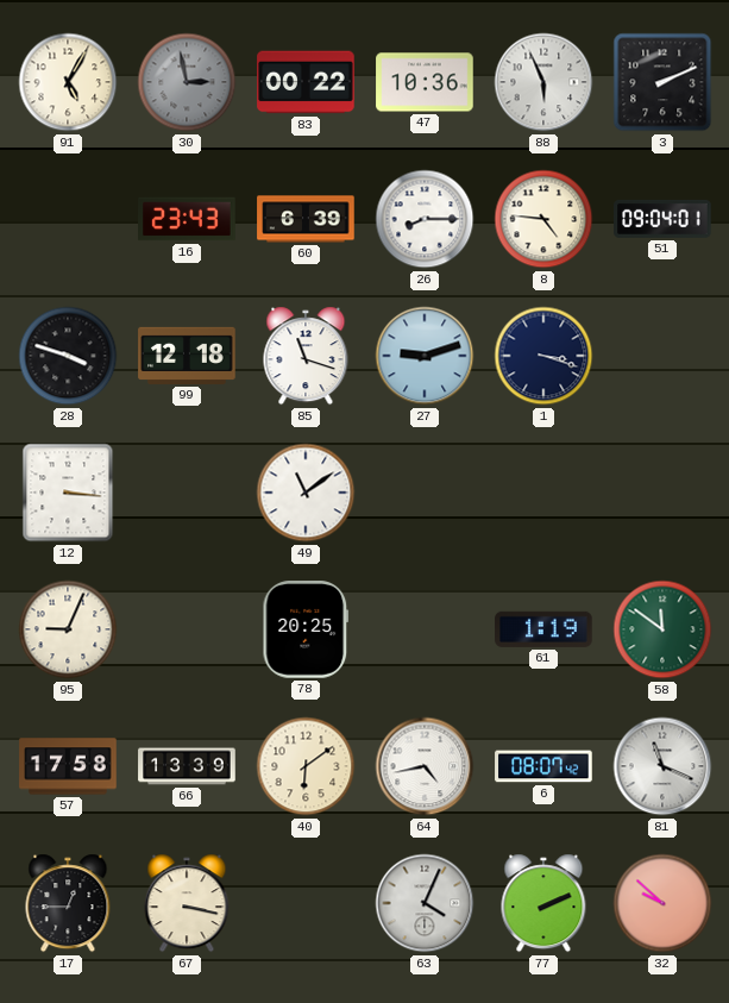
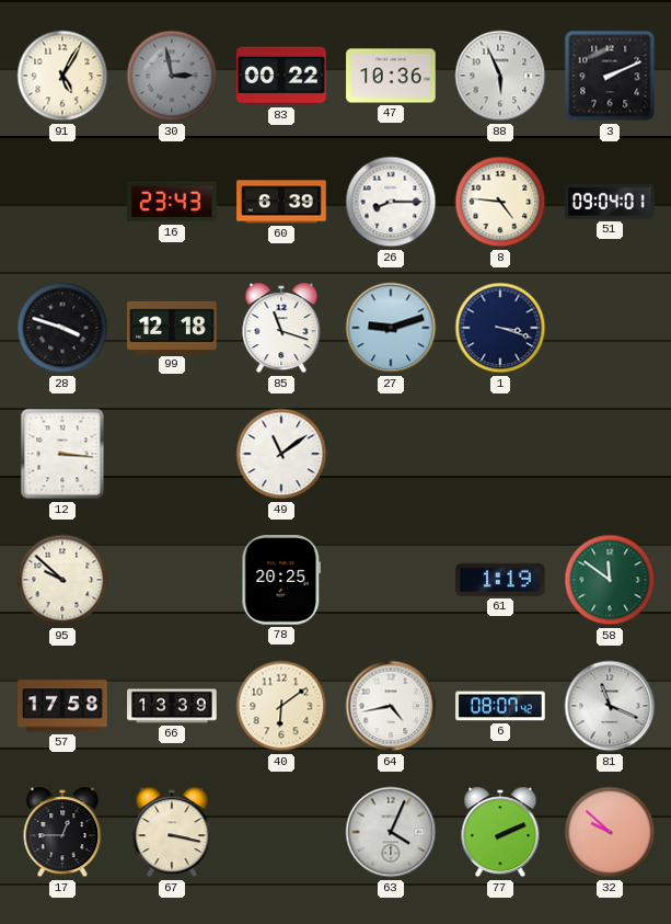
95: 9:04 -> 9:52
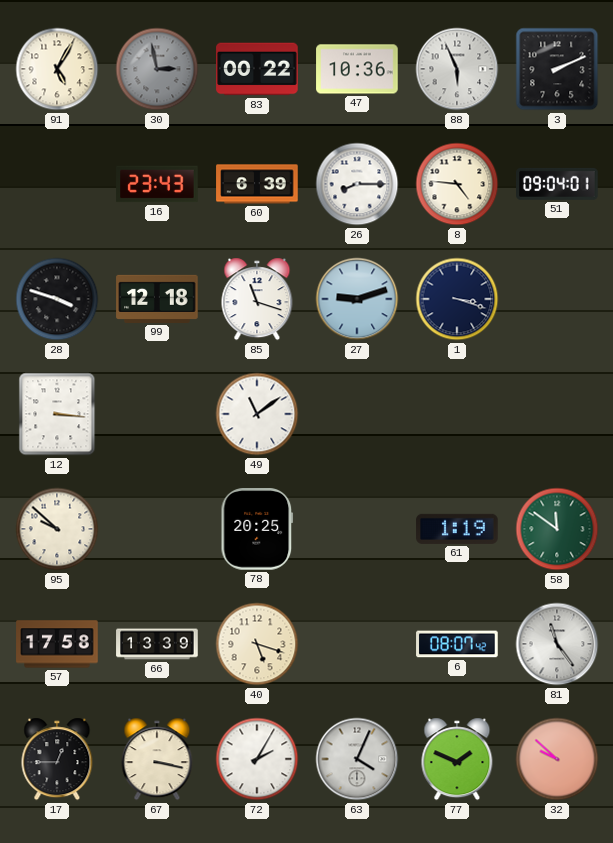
40: 6:09 -> 5:18
64: 4:43 -> none
81: 11:19 -> 11:24
72: none -> 2:05
77: 2:11 -> 1:49
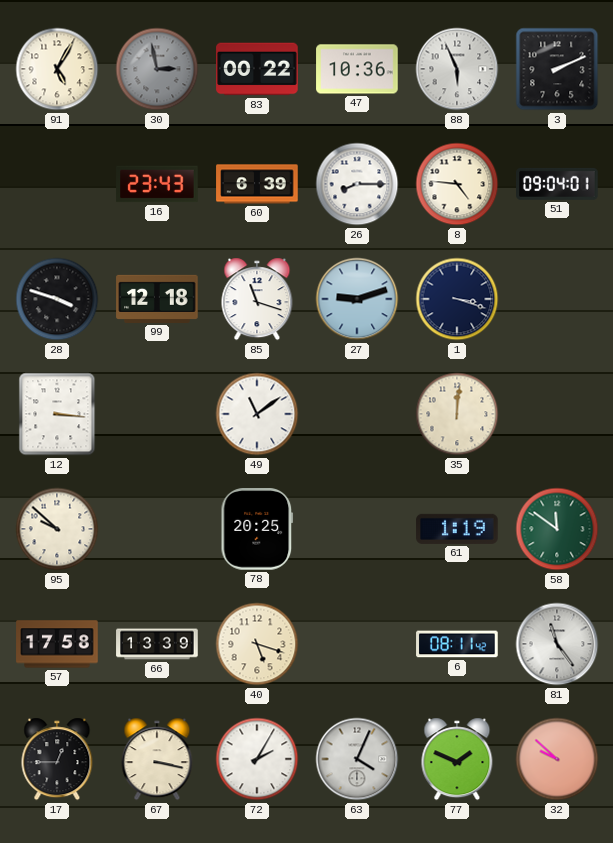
35: none -> 12:01
6: 08:07 -> 08:11
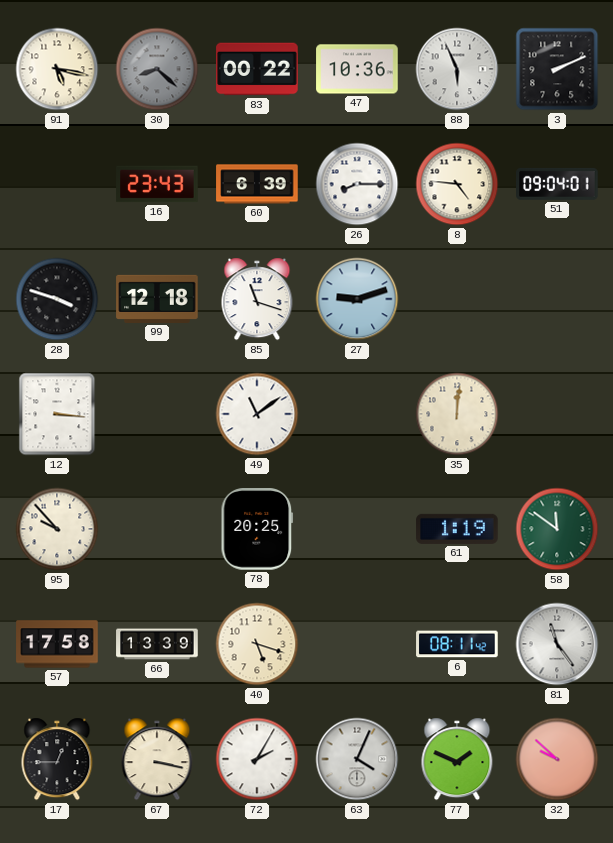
91: 5:05 -> 5:17
30: 2:58 -> 8:22
1: 3:18 -> none
95: 9:52 -> 9:53
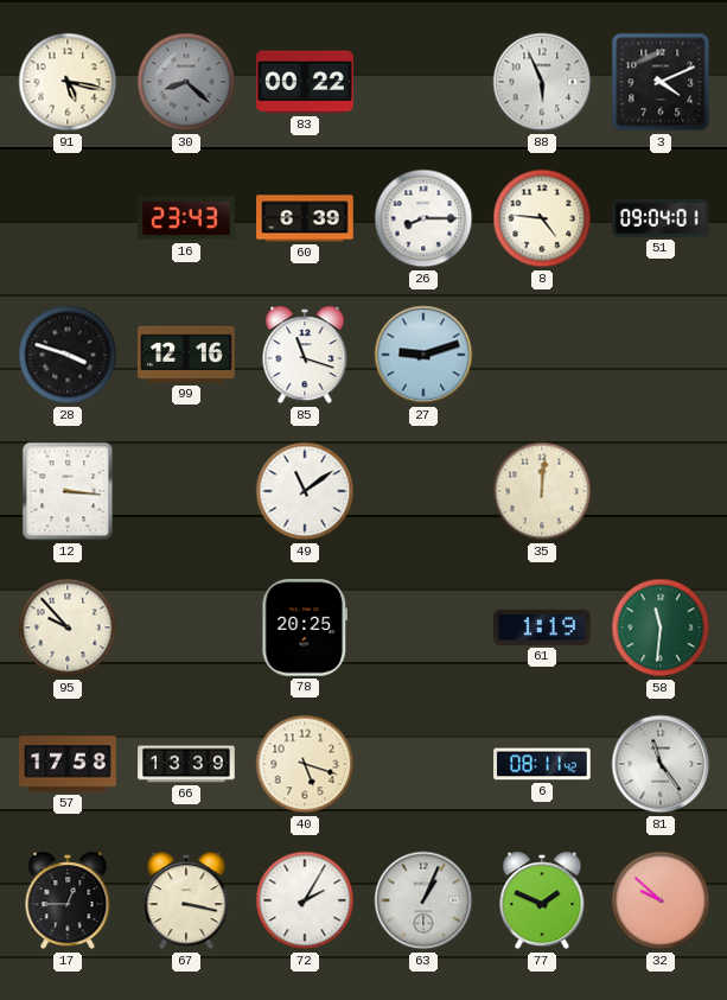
47: 10:36 -> none
3: 2:11 -> 4:11
99: 12:18 -> 12:16
58: 11:51 -> 11:31
63: 4:04 -> 1:04
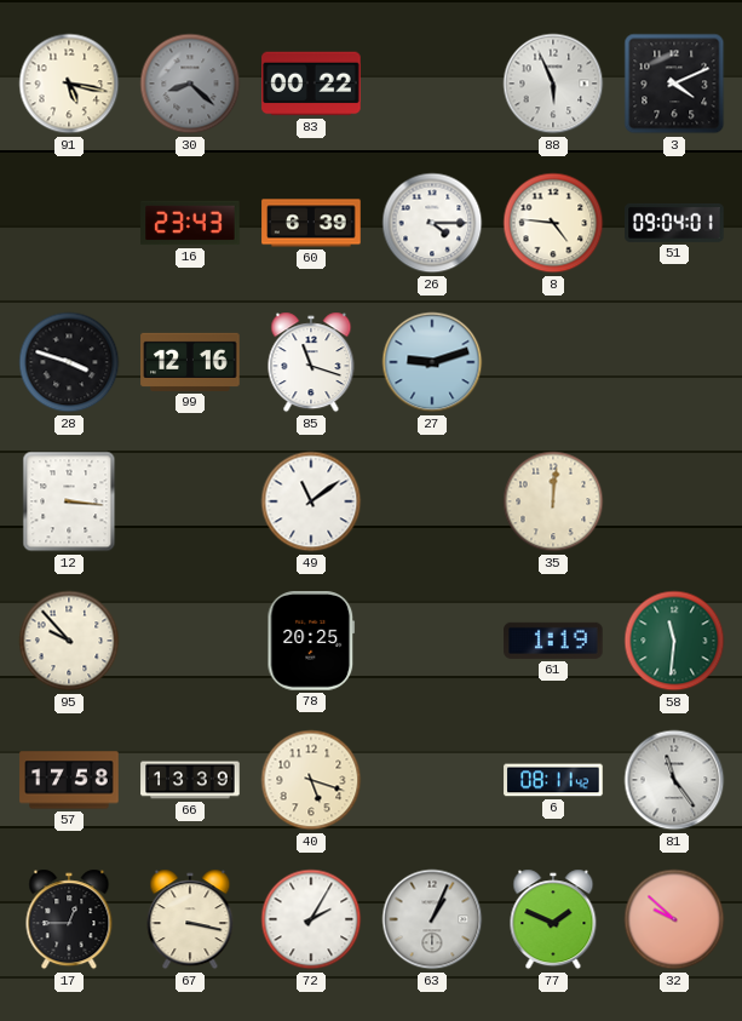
26: 8:15 -> 4:15
